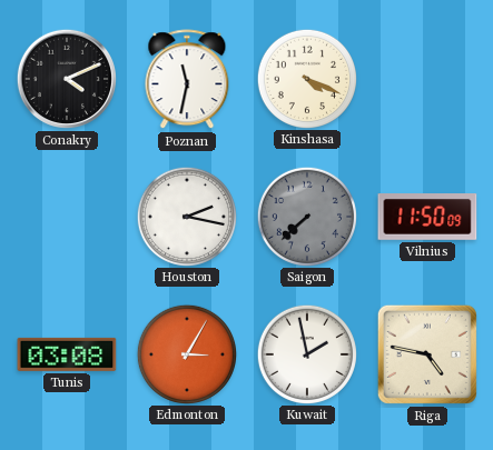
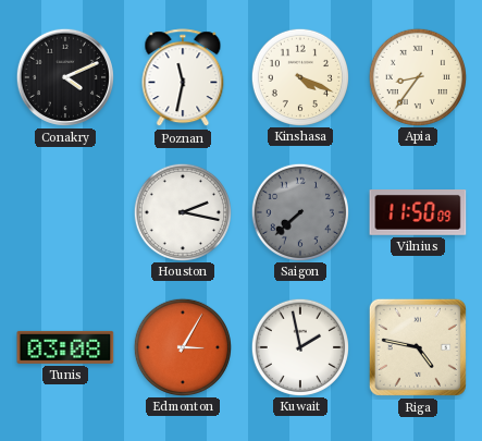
Apia: none -> 8:36
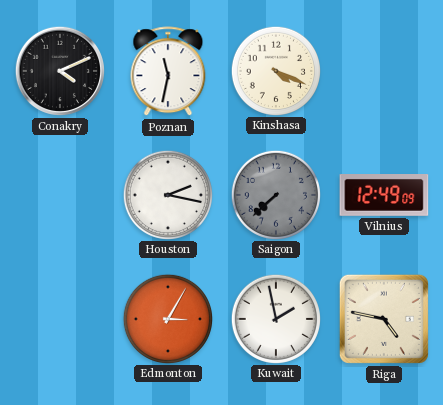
Apia: 8:36 -> none
Vilnius: 11:50 -> 12:49
Tunis: 03:08 -> none
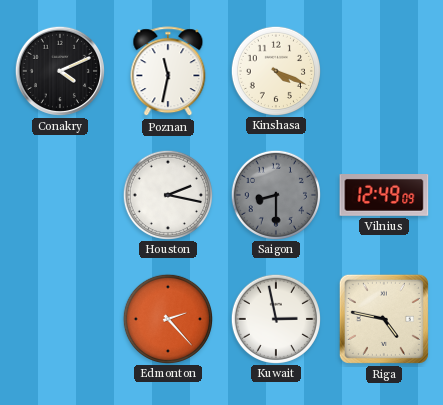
Saigon: 7:38 -> 8:30
Edmonton: 3:05 -> 2:23
Kuwait: 1:58 -> 2:58
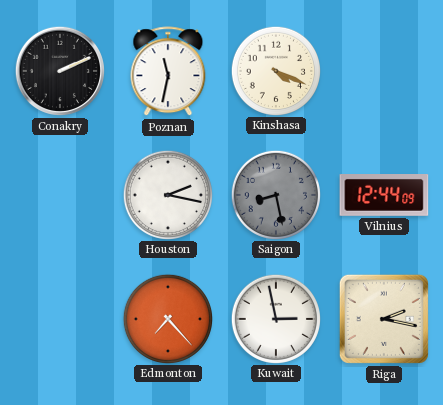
Conakry: 4:11 -> 2:11
Saigon: 8:30 -> 8:28
Vilnius: 12:49 -> 12:44
Edmonton: 2:23 -> 7:23
Riga: 4:47 -> 2:17
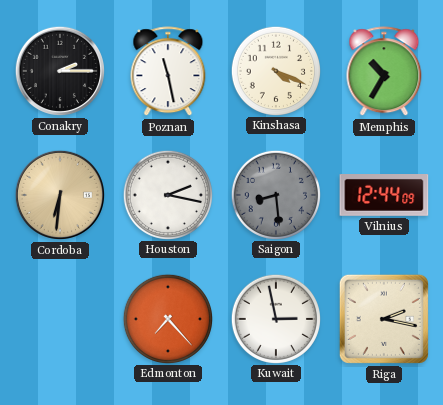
Conakry: 2:11 -> 2:15
Poznan: 11:32 -> 11:28
Memphis: none -> 10:35
Cordoba: none -> 6:31
Saigon: 8:28 -> 8:29
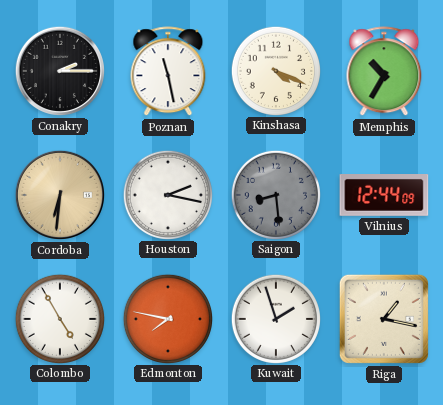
Colombo: none -> 4:55
Edmonton: 7:23 -> 7:47
Kuwait: 2:58 -> 1:57
Riga: 2:17 -> 1:17
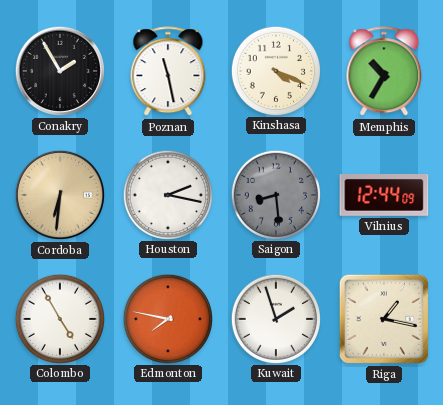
Conakry: 2:15 -> 1:55
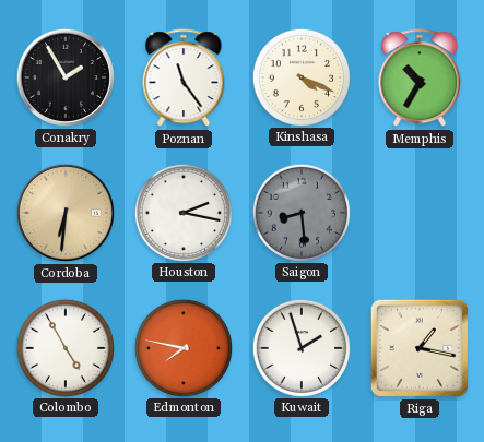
Poznan: 11:28 -> 11:24
Vilnius: 12:44 -> none
